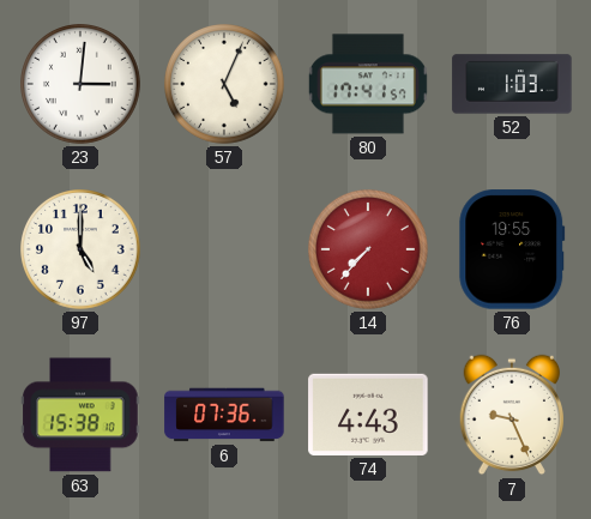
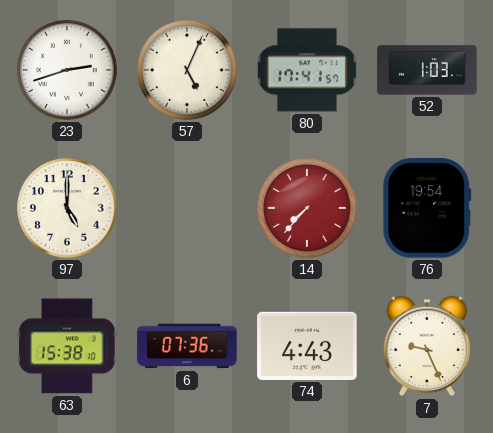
23: 3:01 -> 2:42
76: 19:55 -> 19:54
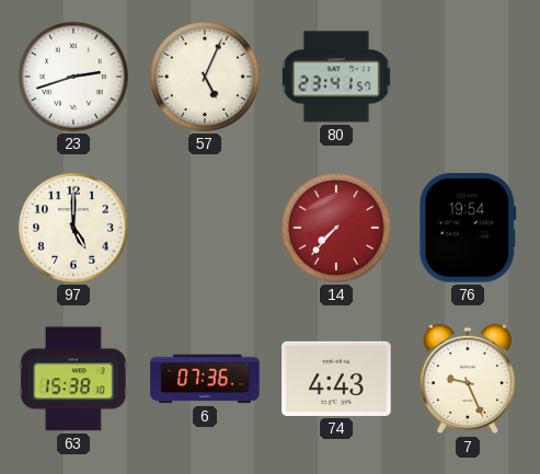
80: 17:41 -> 23:41
52: 1:03 -> none
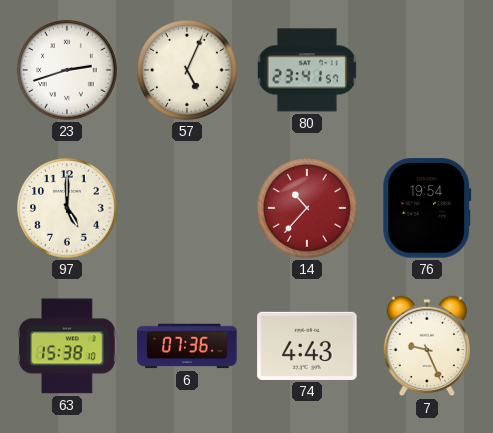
14: 7:37 -> 10:37
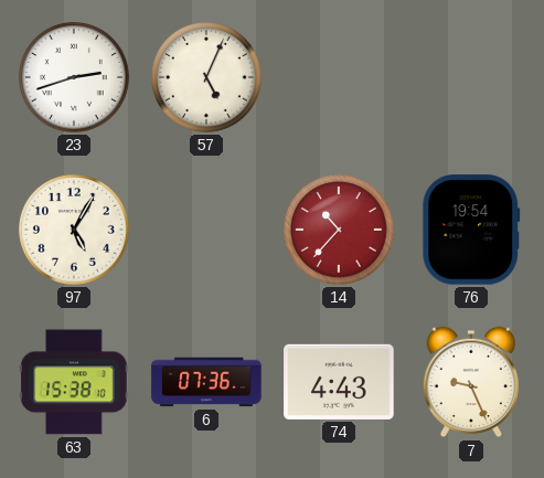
80: 23:41 -> none
97: 5:00 -> 5:05
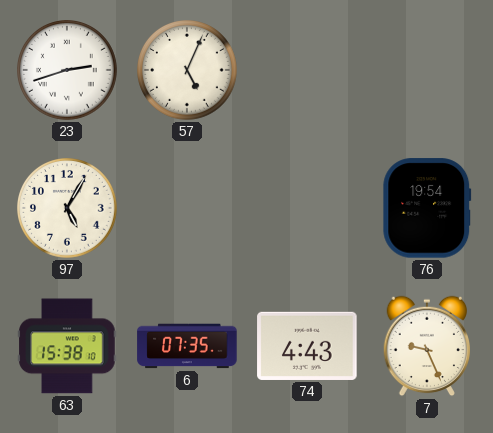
14: 10:37 -> none
6: 07:36 -> 07:35
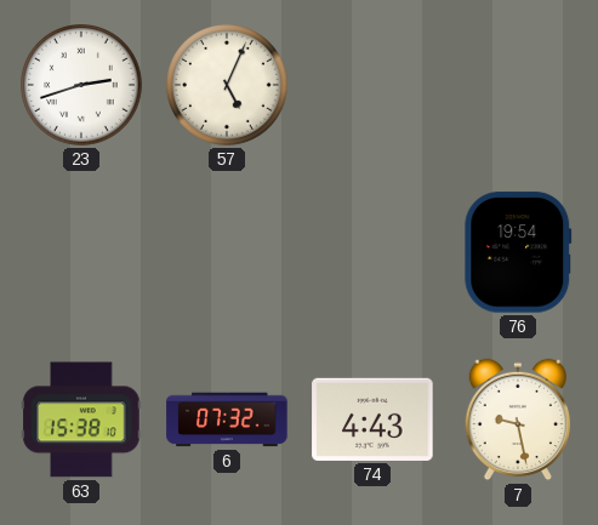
97: 5:05 -> none
6: 07:35 -> 07:32
7: 9:26 -> 9:28
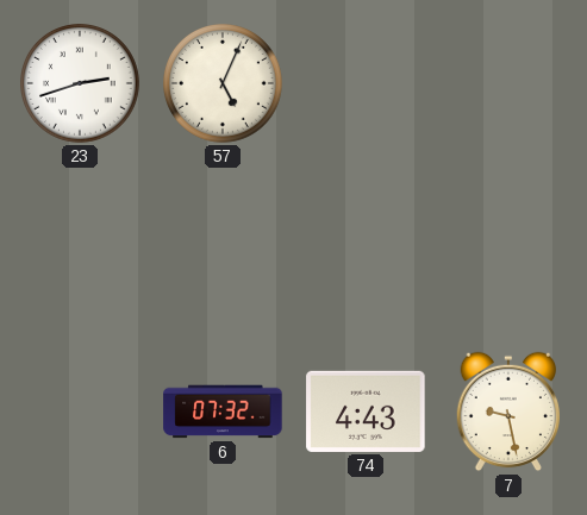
76: 19:54 -> none
63: 15:38 -> none
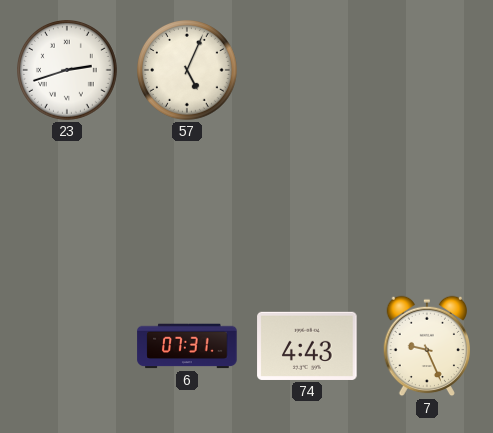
6: 07:32 -> 07:31
7: 9:28 -> 9:26
